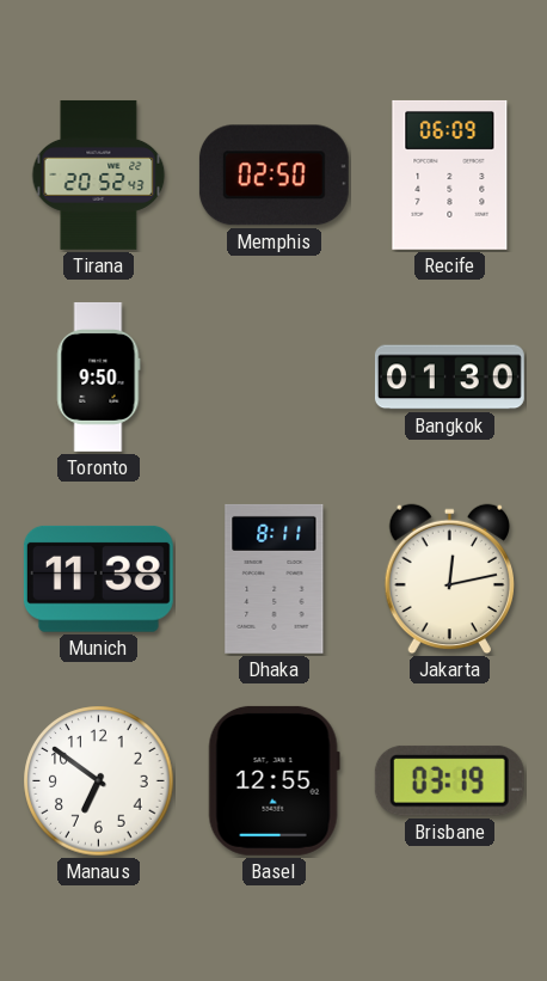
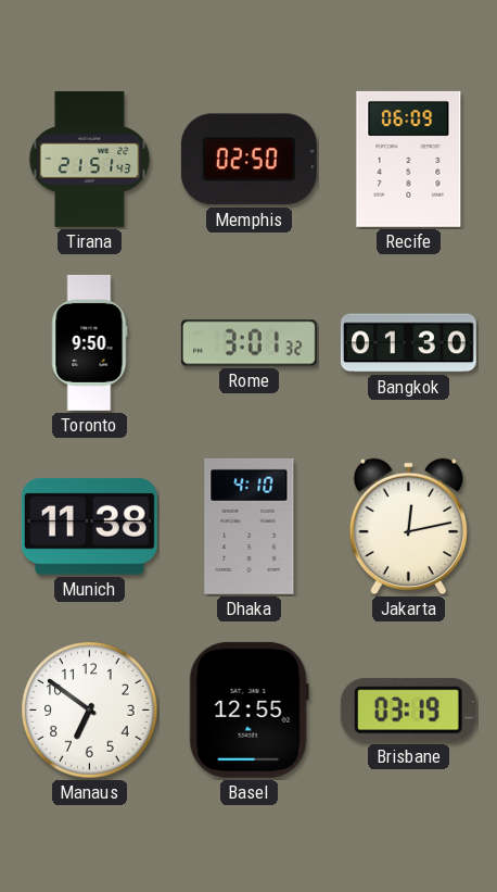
Tirana: 20:52 -> 21:51
Rome: none -> 3:01
Dhaka: 8:11 -> 4:10
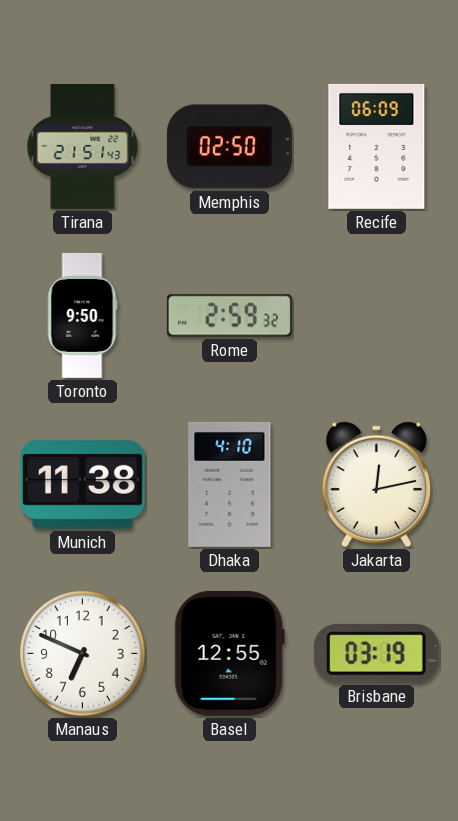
Rome: 3:01 -> 2:59
Bangkok: 01:30 -> none
Manaus: 6:51 -> 6:49
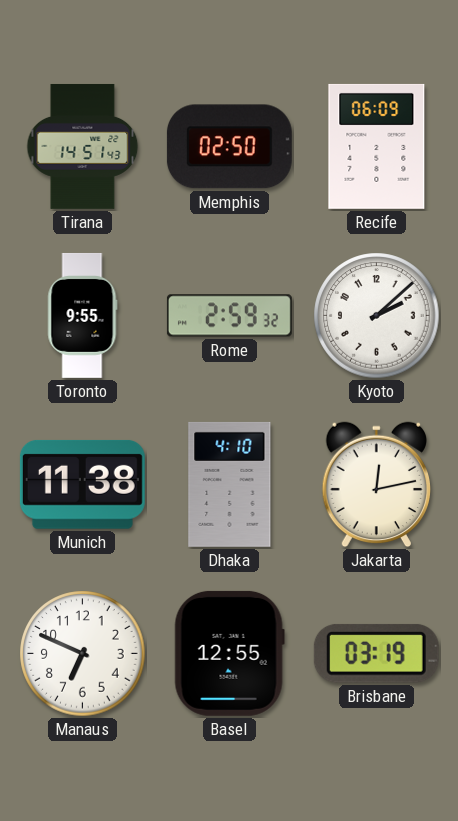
Tirana: 21:51 -> 14:51
Toronto: 9:50 -> 9:55
Kyoto: none -> 2:08
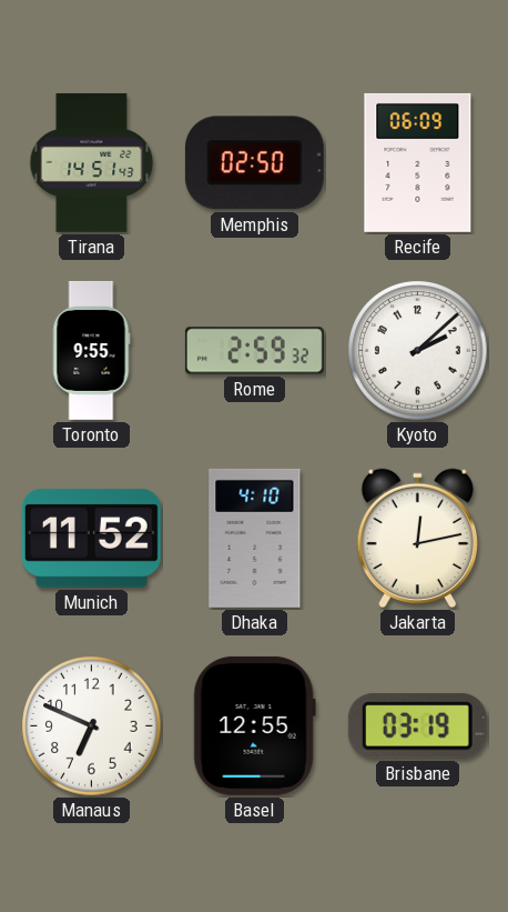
Munich: 11:38 -> 11:52
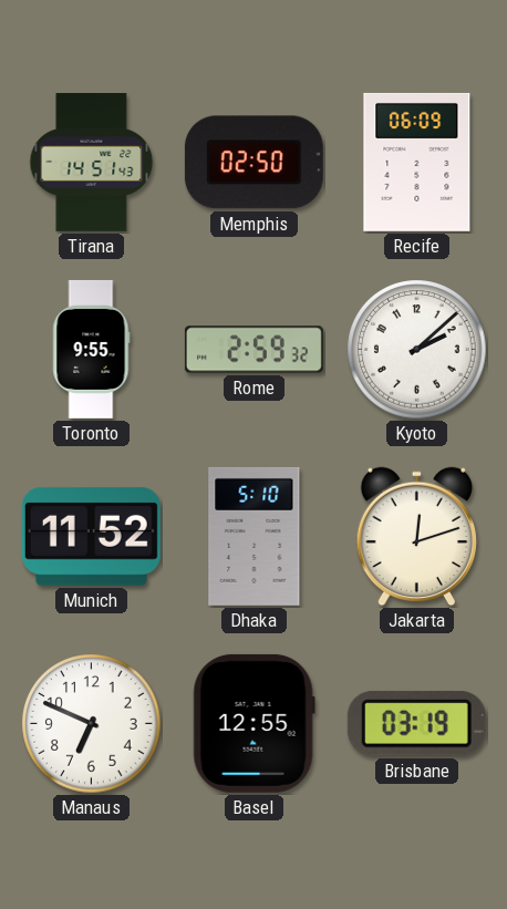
Dhaka: 4:10 -> 5:10
Jakarta: 12:13 -> 12:12
